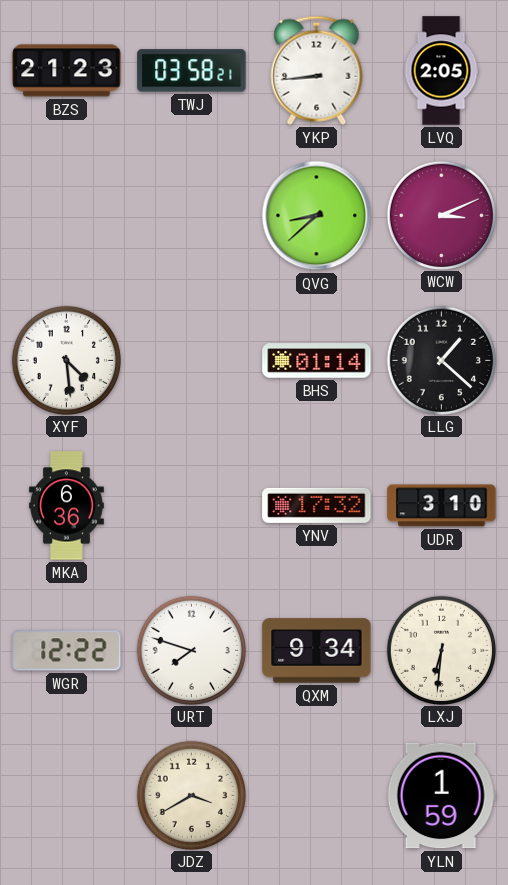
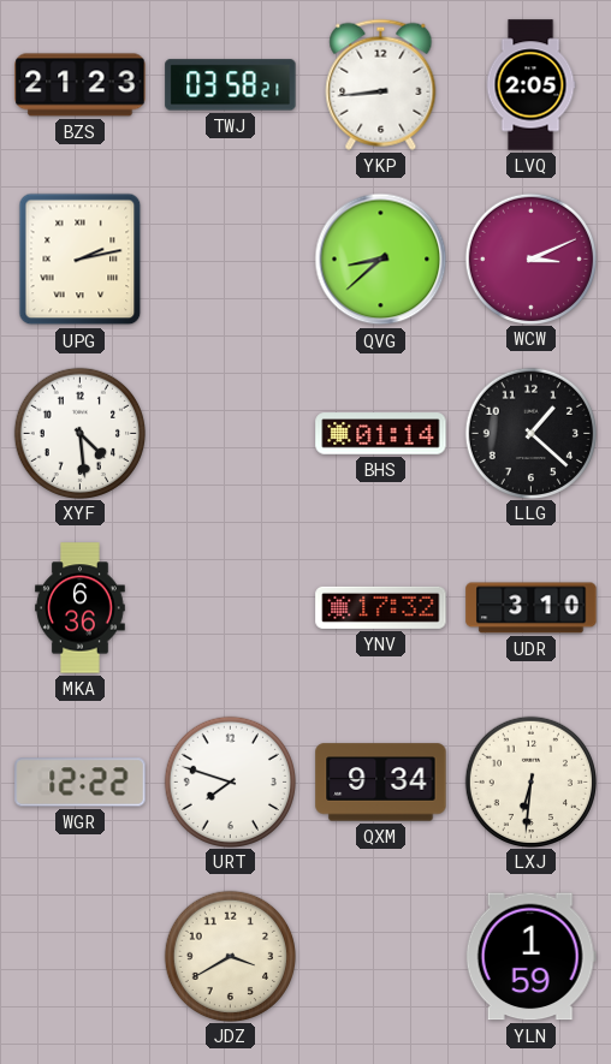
UPG: none -> 2:13
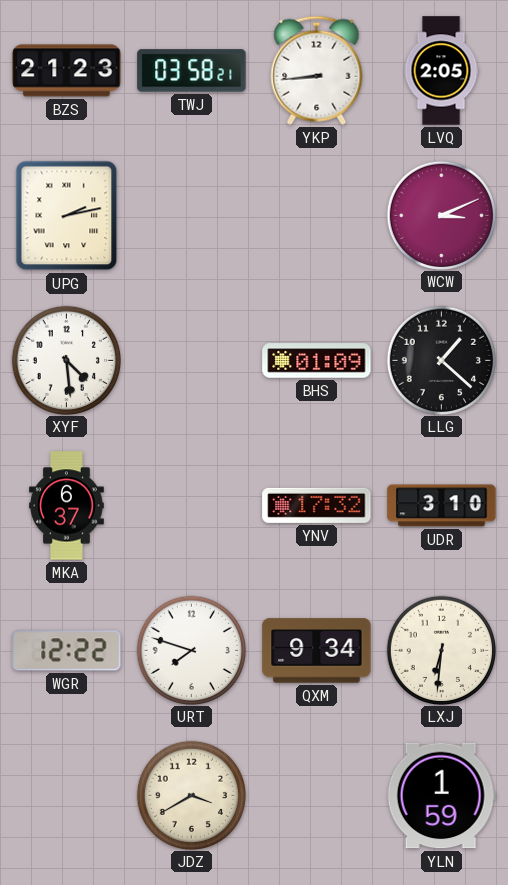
QVG: 8:38 -> none
BHS: 01:14 -> 01:09
MKA: 6:36 -> 6:37
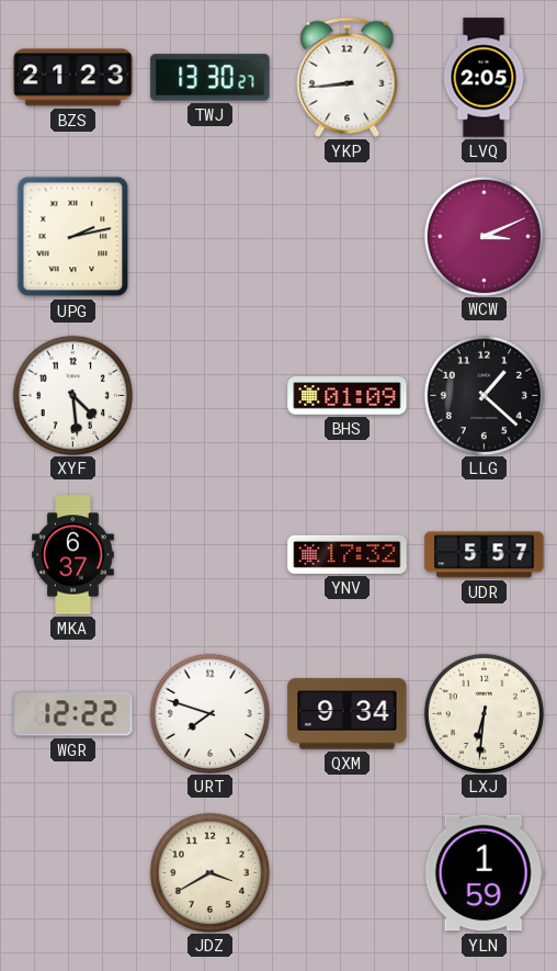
TWJ: 03:58 -> 13:30
UDR: 3:10 -> 5:57
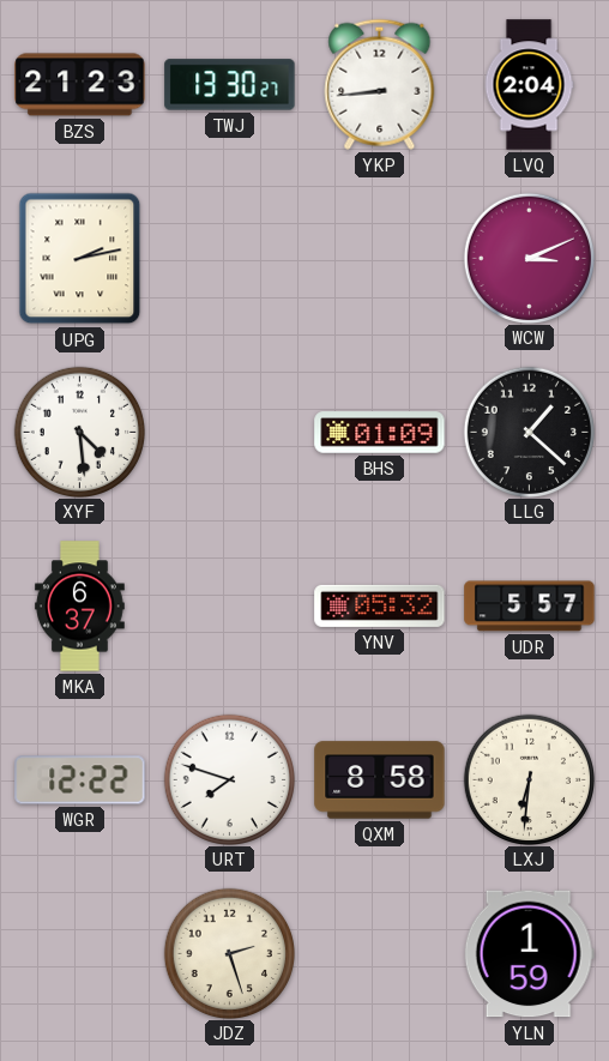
LVQ: 2:05 -> 2:04
YNV: 17:32 -> 05:32
QXM: 9:34 -> 8:58
JDZ: 3:40 -> 2:27
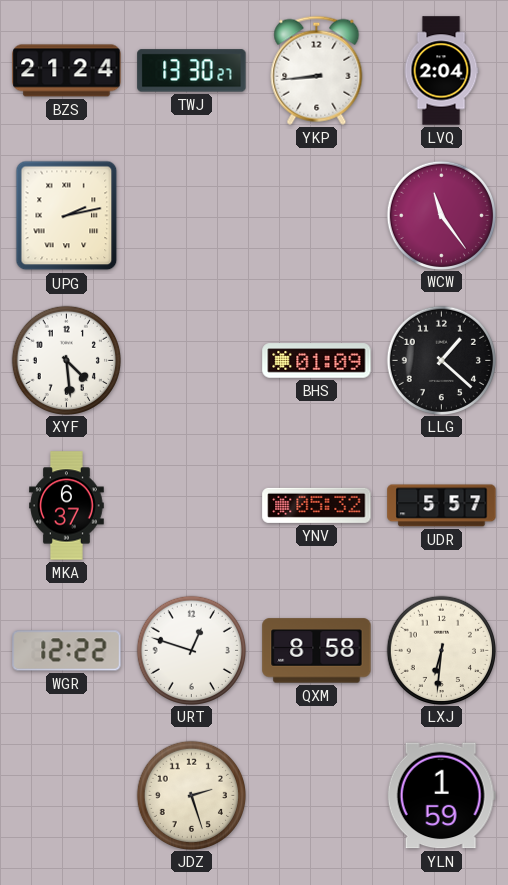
BZS: 21:23 -> 21:24
WCW: 3:11 -> 11:24
URT: 7:48 -> 12:48
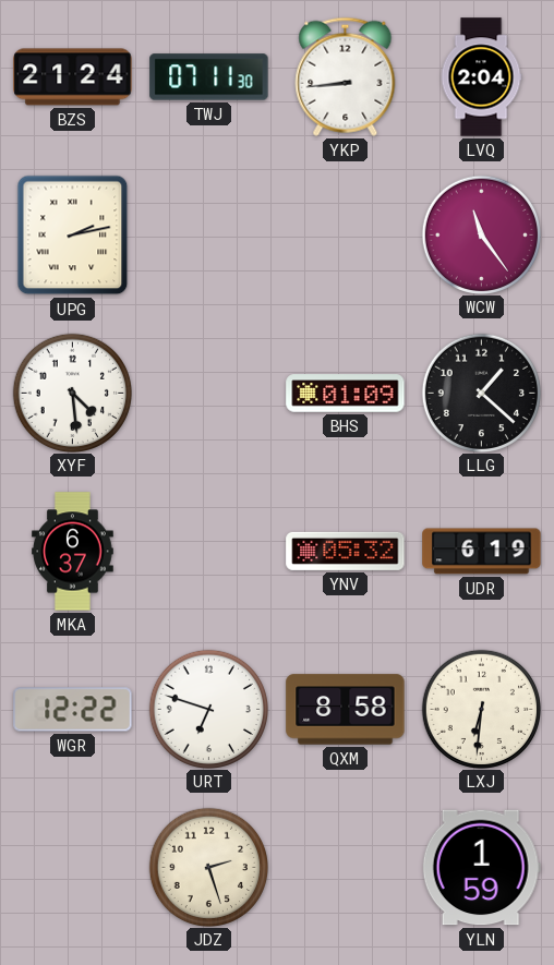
TWJ: 13:30 -> 07:11
UDR: 5:57 -> 6:19
URT: 12:48 -> 6:48
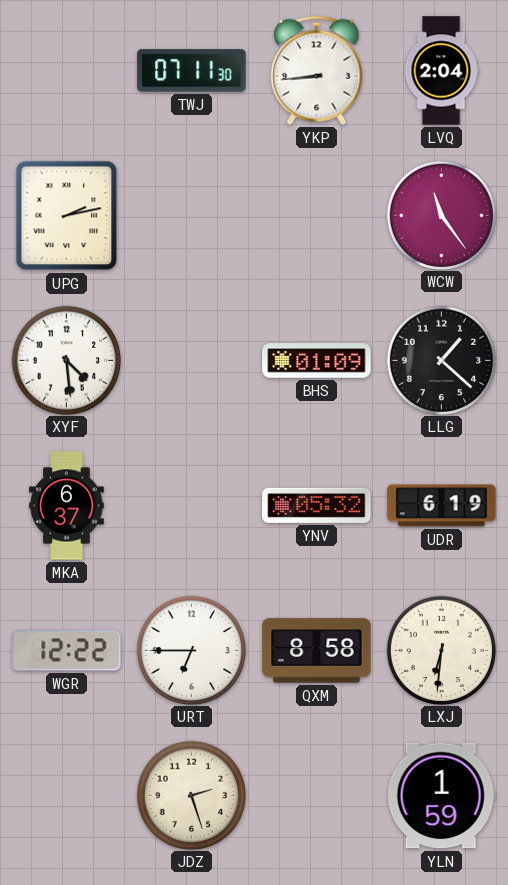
BZS: 21:24 -> none
URT: 6:48 -> 6:45
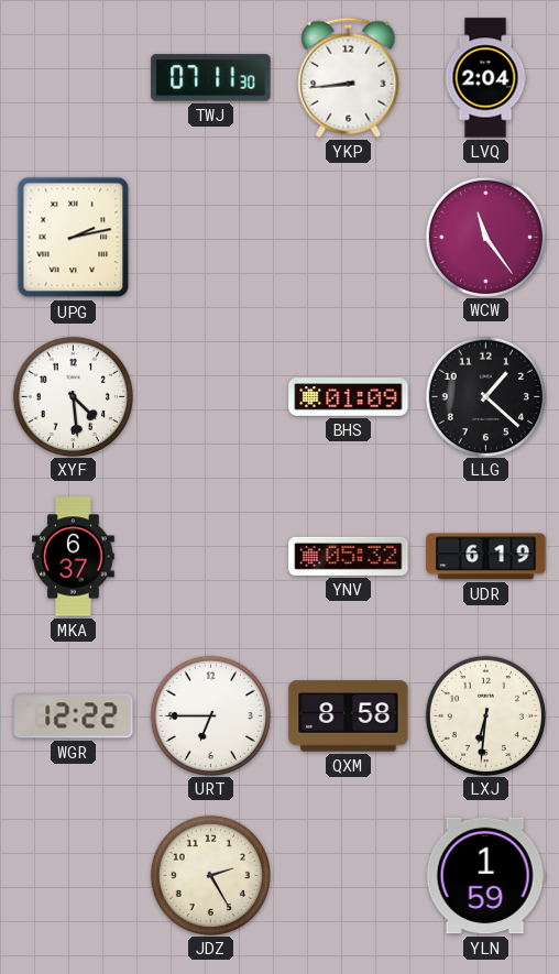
JDZ: 2:27 -> 2:25
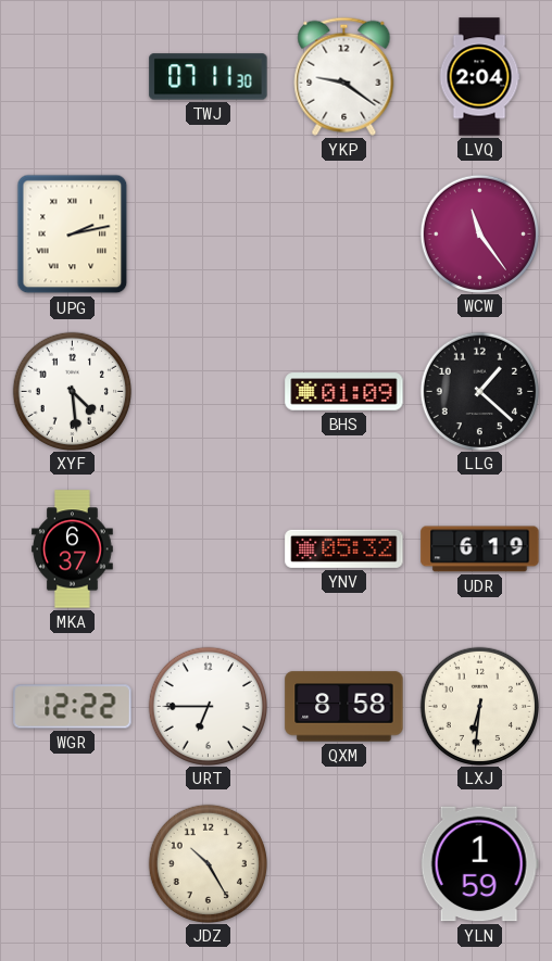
YKP: 8:44 -> 9:21
JDZ: 2:25 -> 10:25
